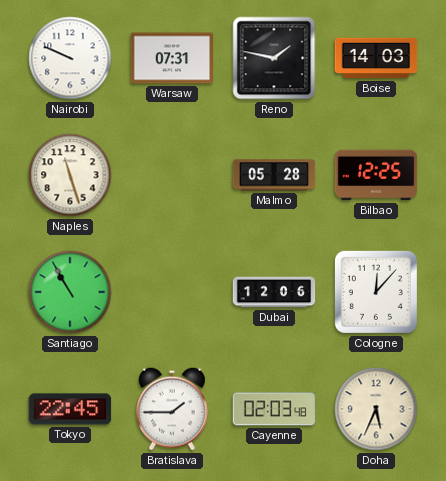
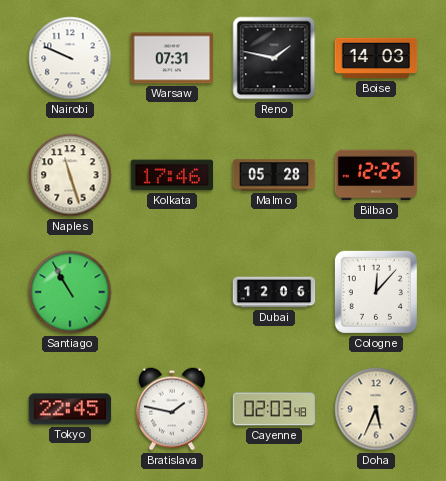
Kolkata: none -> 17:46
Bratislava: 1:45 -> 1:47
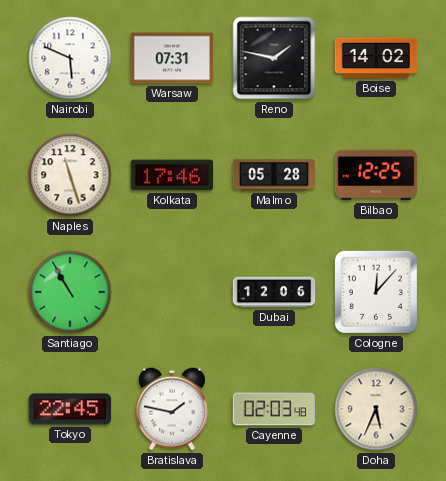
Nairobi: 9:49 -> 5:49
Boise: 14:03 -> 14:02
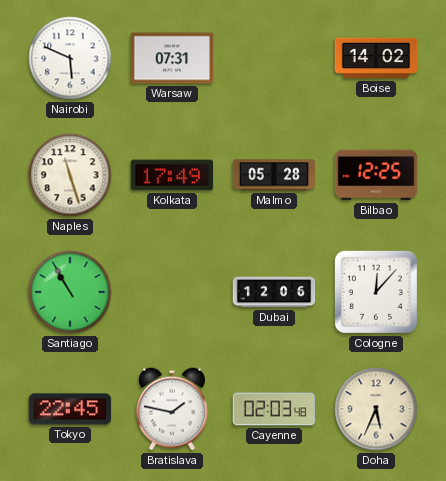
Reno: 1:47 -> none
Kolkata: 17:46 -> 17:49
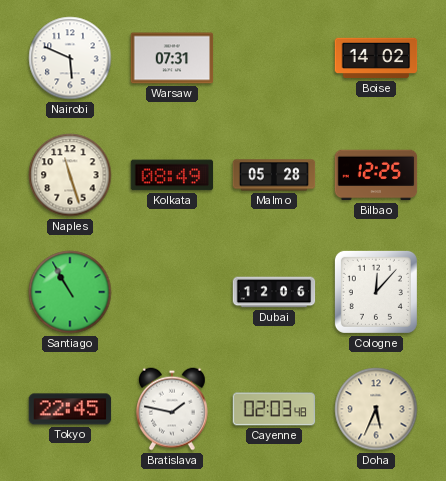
Kolkata: 17:49 -> 08:49
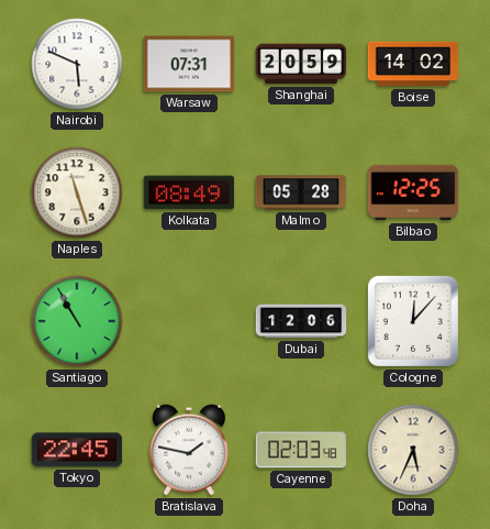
Shanghai: none -> 20:59
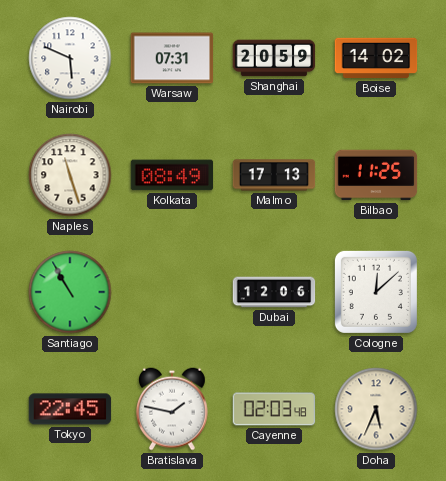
Malmo: 05:28 -> 17:13
Bilbao: 12:25 -> 11:25
Cologne: 12:07 -> 12:08
